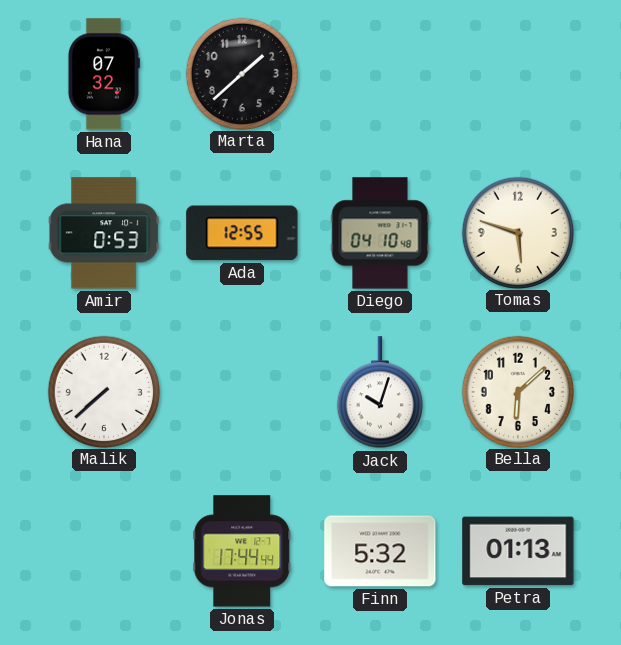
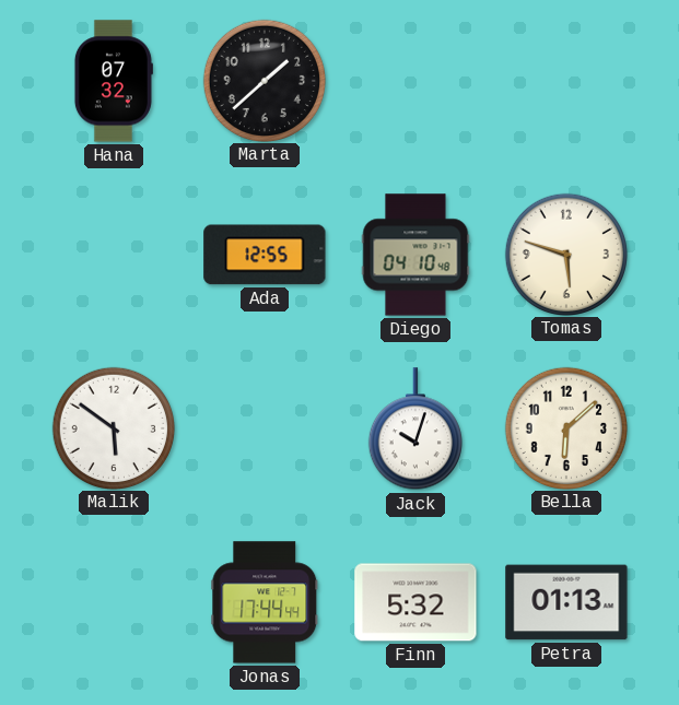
Amir: 0:53 -> none
Malik: 7:38 -> 5:51
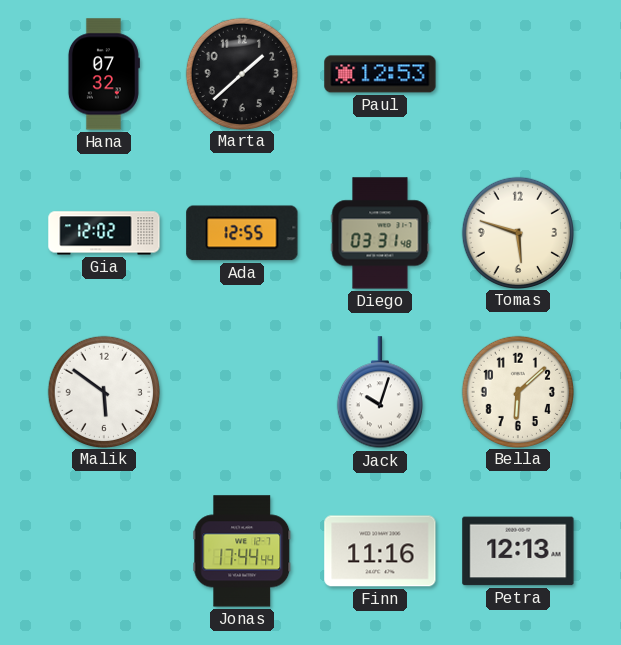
Paul: none -> 12:53
Gia: none -> 12:02
Diego: 04:10 -> 03:31
Finn: 5:32 -> 11:16
Petra: 01:13 -> 12:13
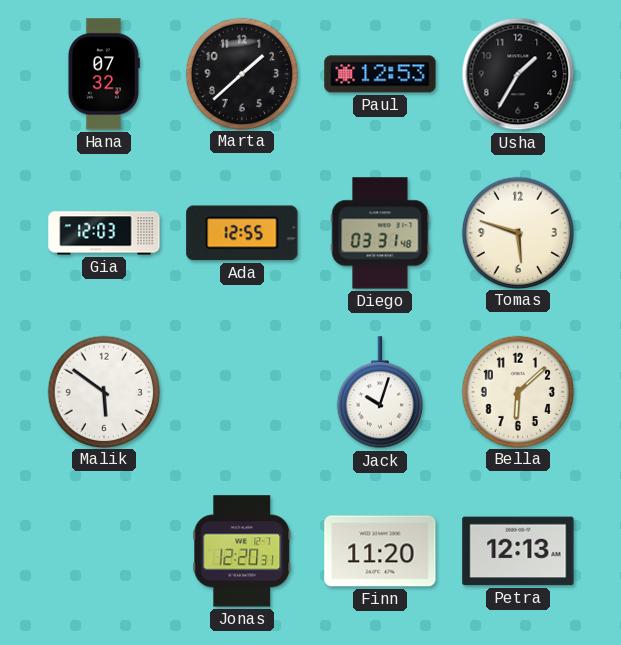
Usha: none -> 1:35
Gia: 12:02 -> 12:03
Jonas: 17:44 -> 12:20
Finn: 11:16 -> 11:20
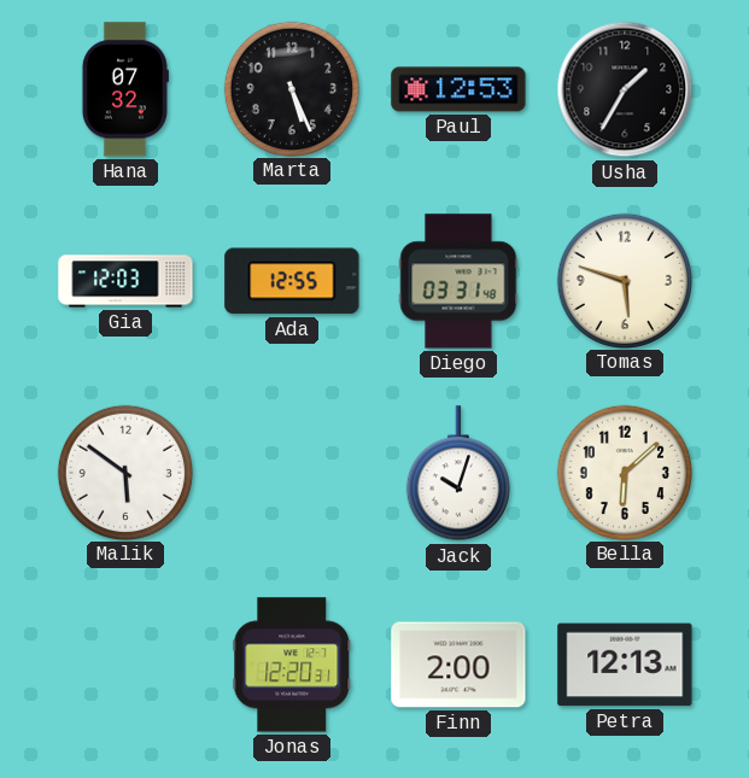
Marta: 1:38 -> 5:26
Finn: 11:20 -> 2:00
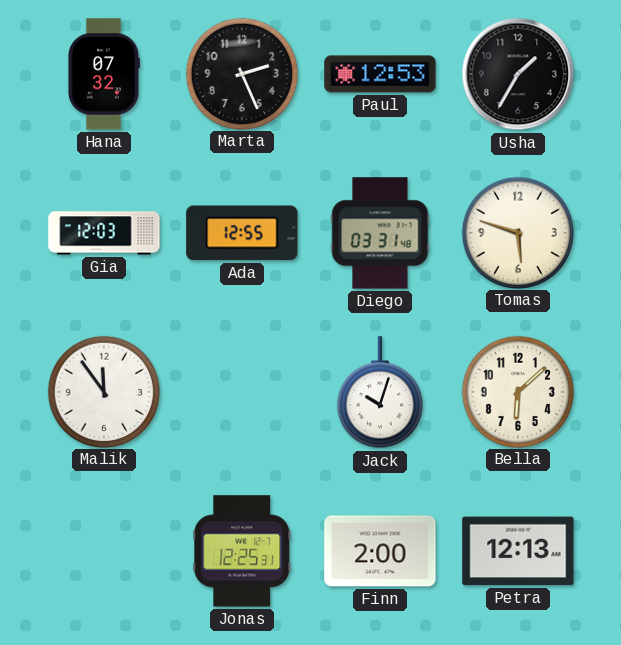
Marta: 5:26 -> 2:26
Malik: 5:51 -> 11:54
Jonas: 12:20 -> 12:25
